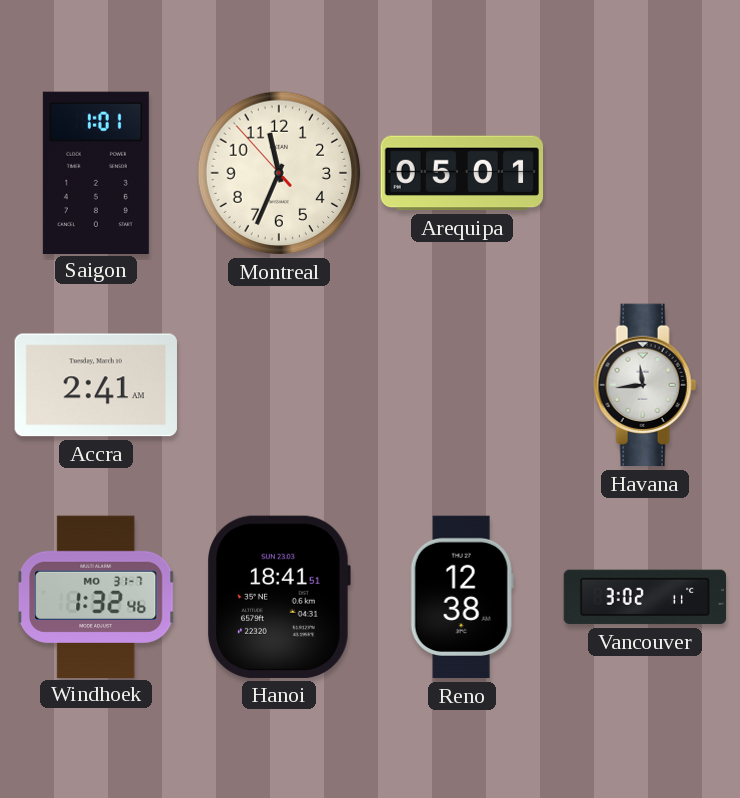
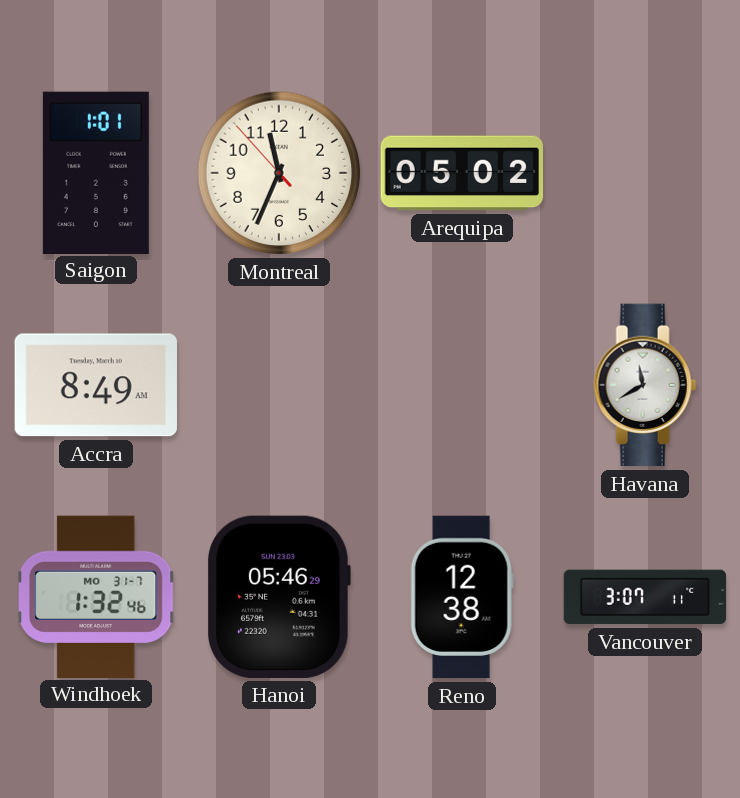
Arequipa: 05:01 -> 05:02
Accra: 2:41 -> 8:49
Havana: 11:44 -> 11:40
Hanoi: 18:41 -> 05:46
Vancouver: 3:02 -> 3:07
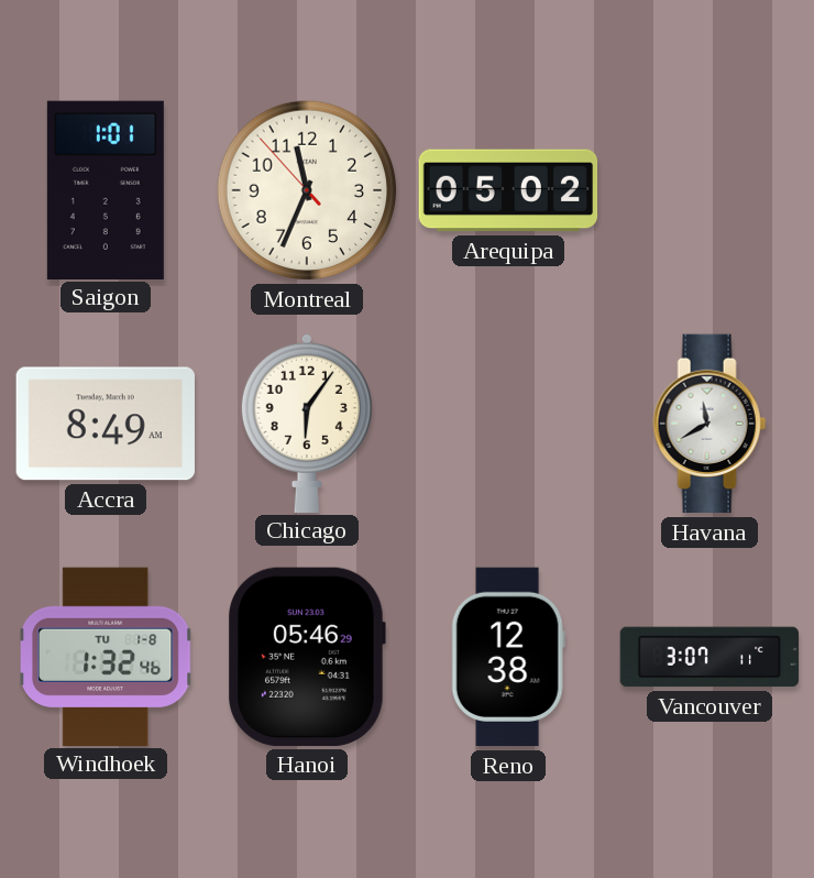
Chicago: none -> 6:06
Windhoek date: MO 31-7 -> TU 1-8
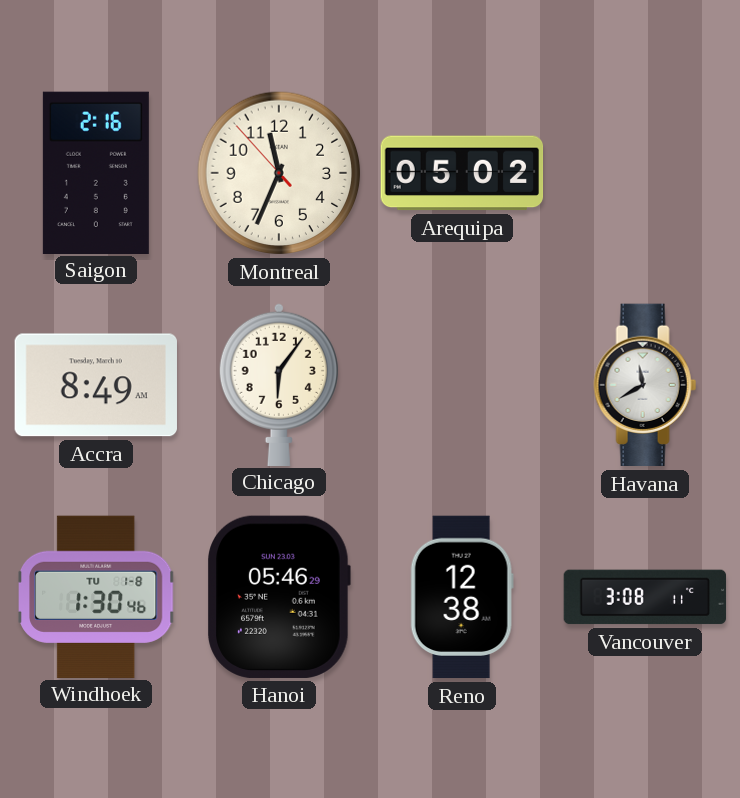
Saigon: 1:01 -> 2:16
Windhoek: 1:32 -> 1:30
Vancouver: 3:07 -> 3:08
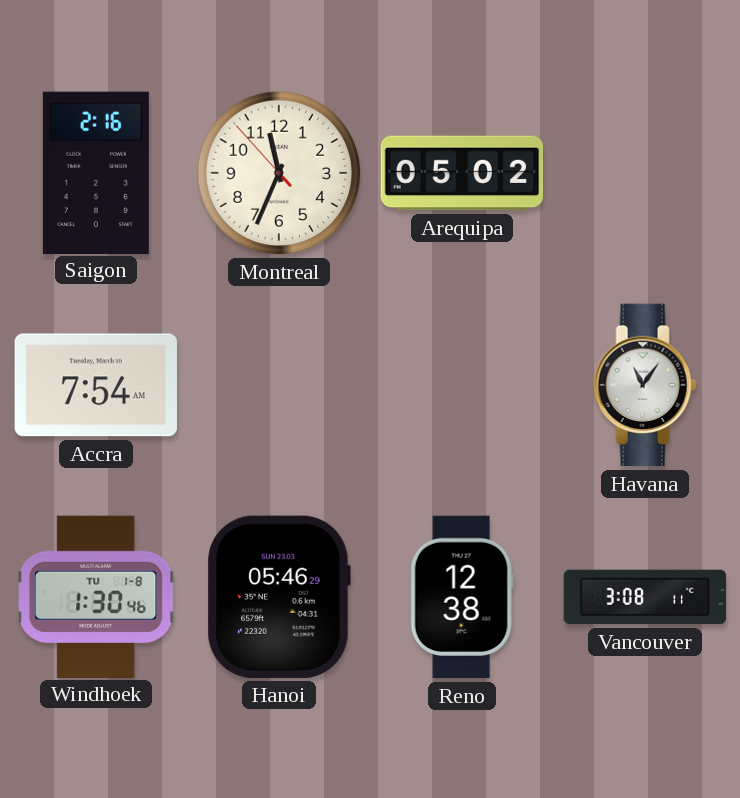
Accra: 8:49 -> 7:54
Chicago: 6:06 -> none
Havana: 11:40 -> 11:06
